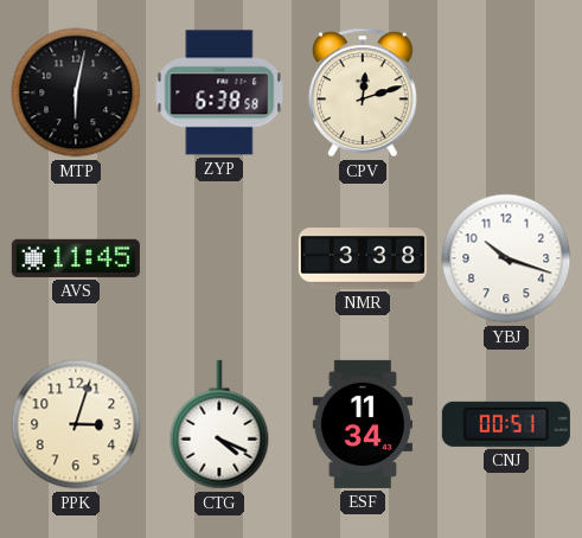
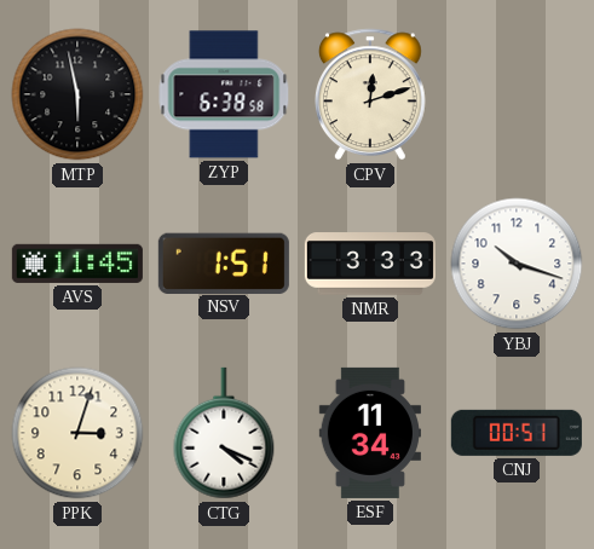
MTP: 6:02 -> 5:58
NSV: none -> 1:51
NMR: 3:38 -> 3:33
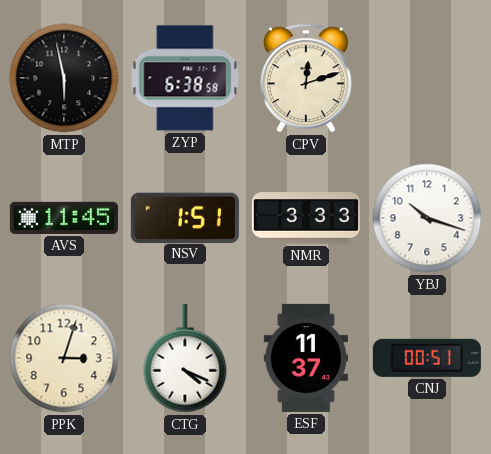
ESF: 11:34 -> 11:37
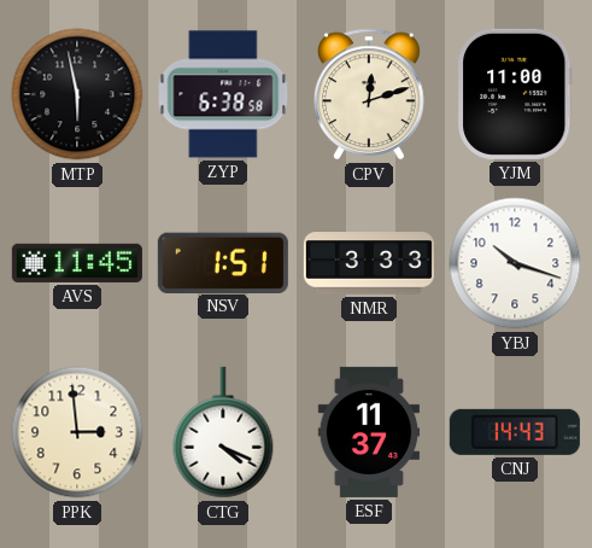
YJM: none -> 11:00
PPK: 3:03 -> 2:59
CNJ: 00:51 -> 14:43
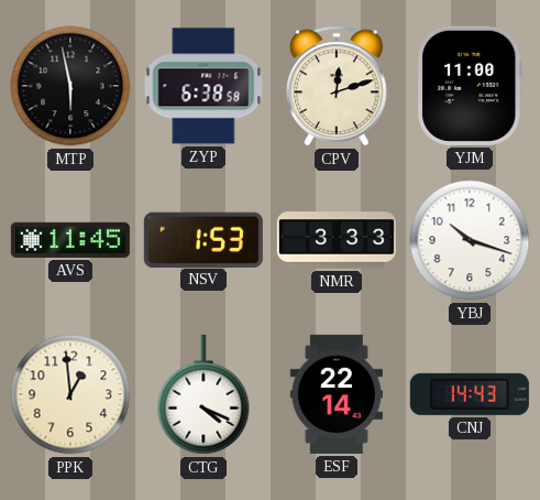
NSV: 1:51 -> 1:53
PPK: 2:59 -> 12:59
ESF: 11:37 -> 22:14
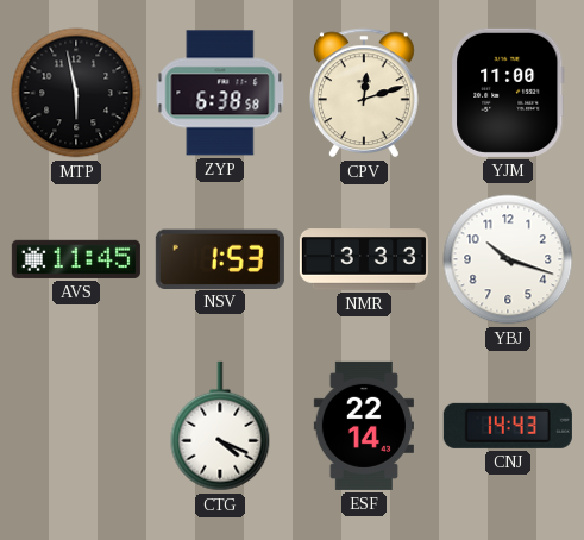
PPK: 12:59 -> none
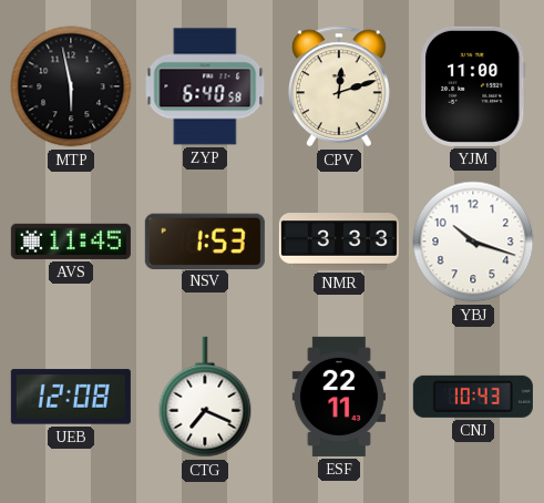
ZYP: 6:38 -> 6:40
UEB: none -> 12:08
CTG: 4:19 -> 7:19
ESF: 22:14 -> 22:11
CNJ: 14:43 -> 10:43
